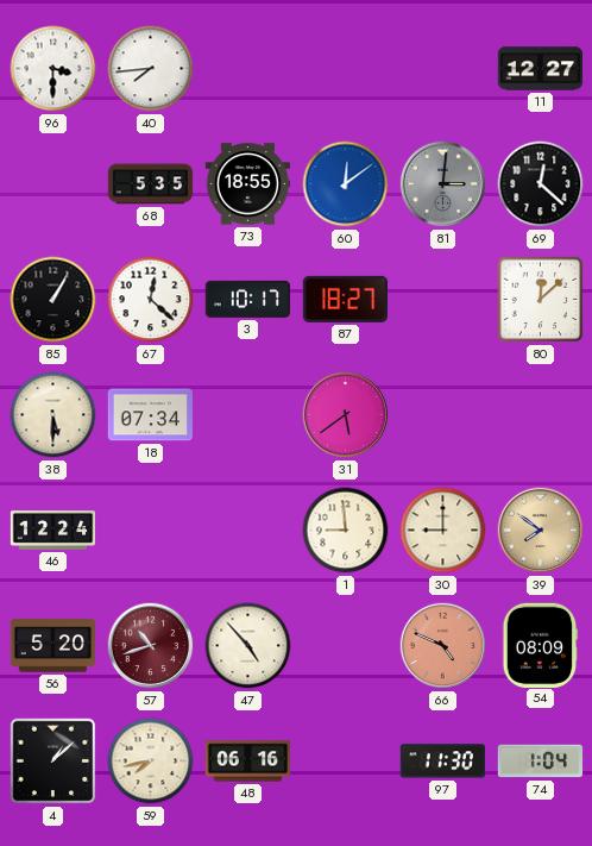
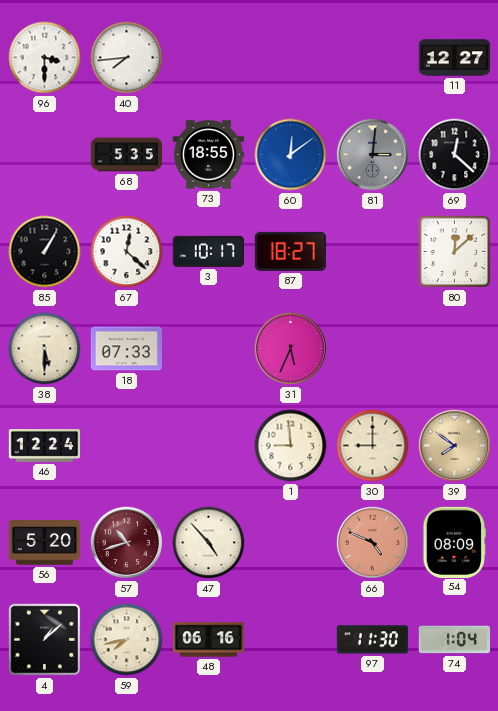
18: 07:34 -> 07:33
31: 5:39 -> 5:34
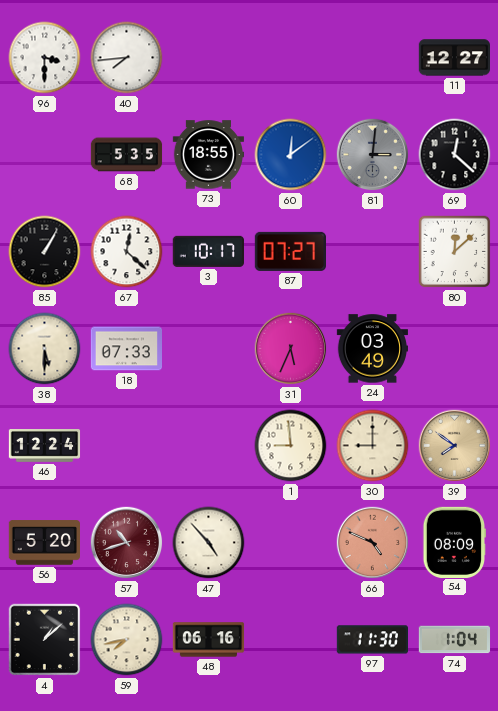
87: 18:27 -> 07:27
24: none -> 03:49
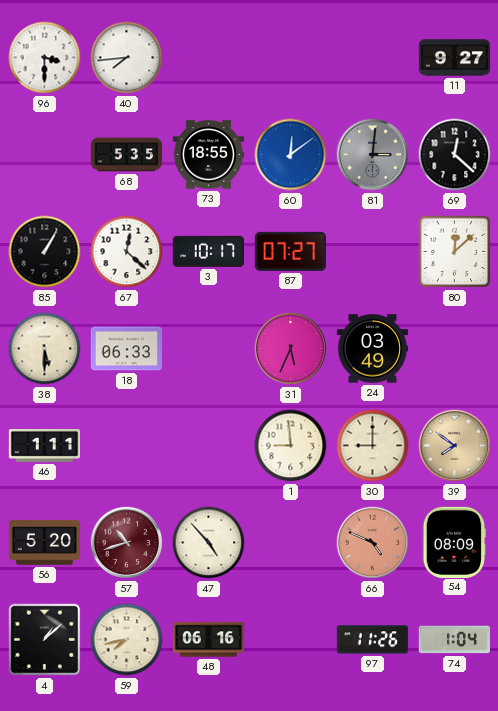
11: 12:27 -> 9:27
18: 07:33 -> 06:33
46: 12:24 -> 1:11
97: 11:30 -> 11:26
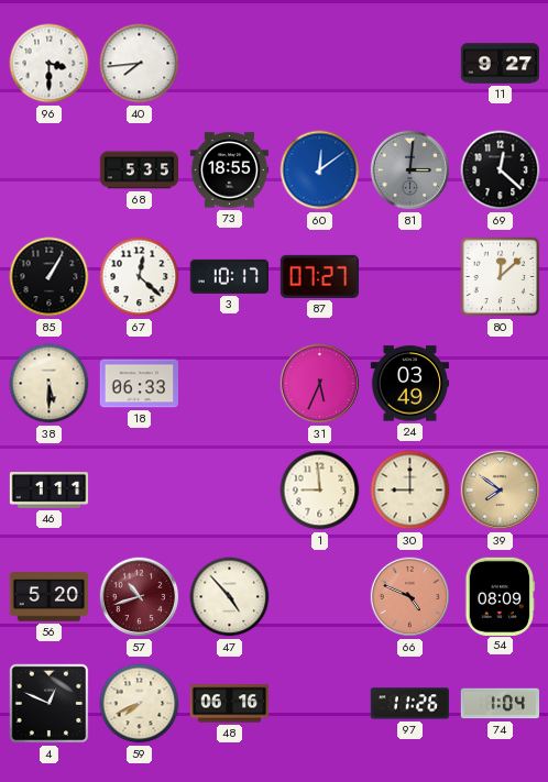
4: 1:08 -> 12:49
59: 7:43 -> 7:41
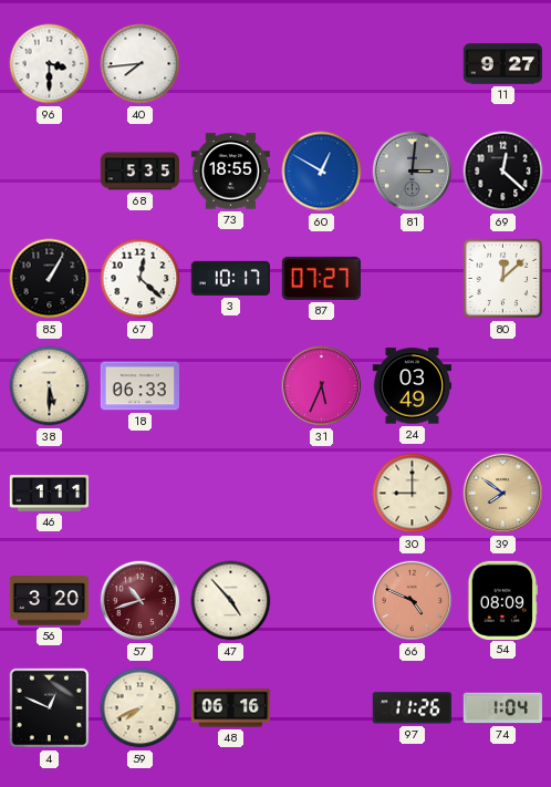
60: 12:09 -> 12:50
1: 8:59 -> none
56: 5:20 -> 3:20
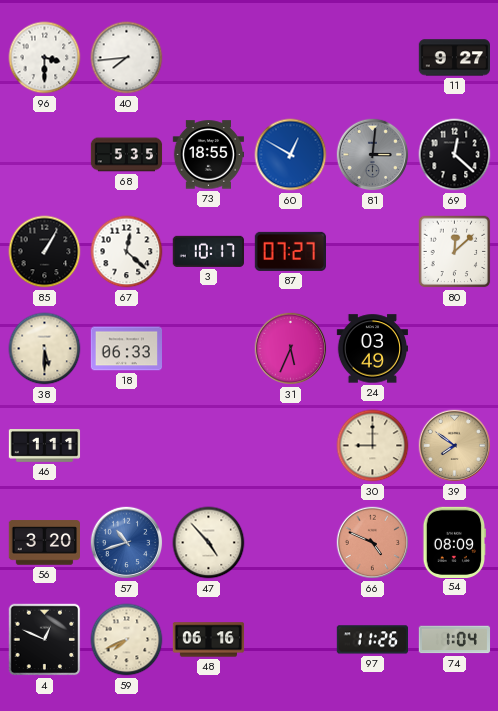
57 dial: burgundy -> blue
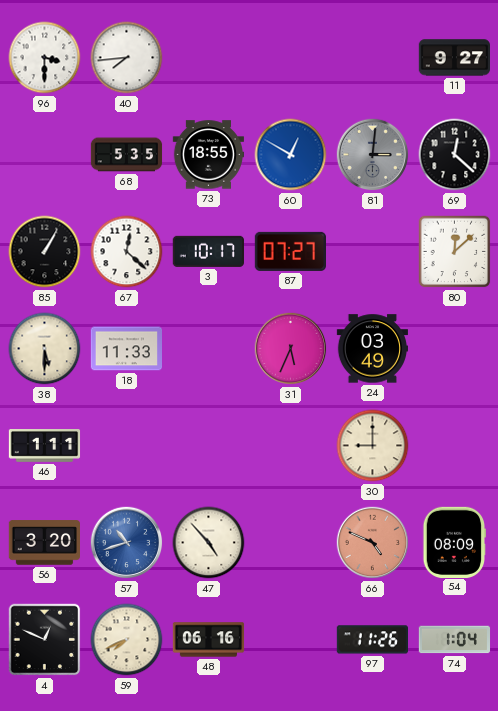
18: 06:33 -> 11:33
39: 7:51 -> none
